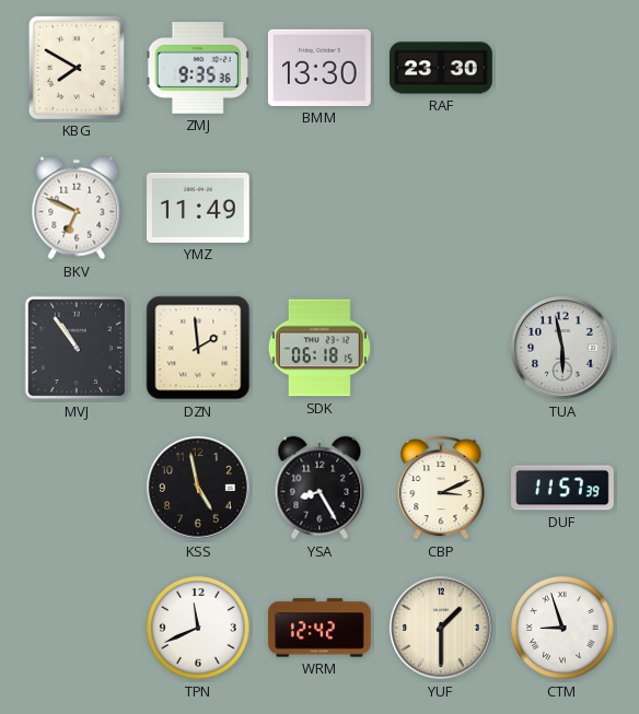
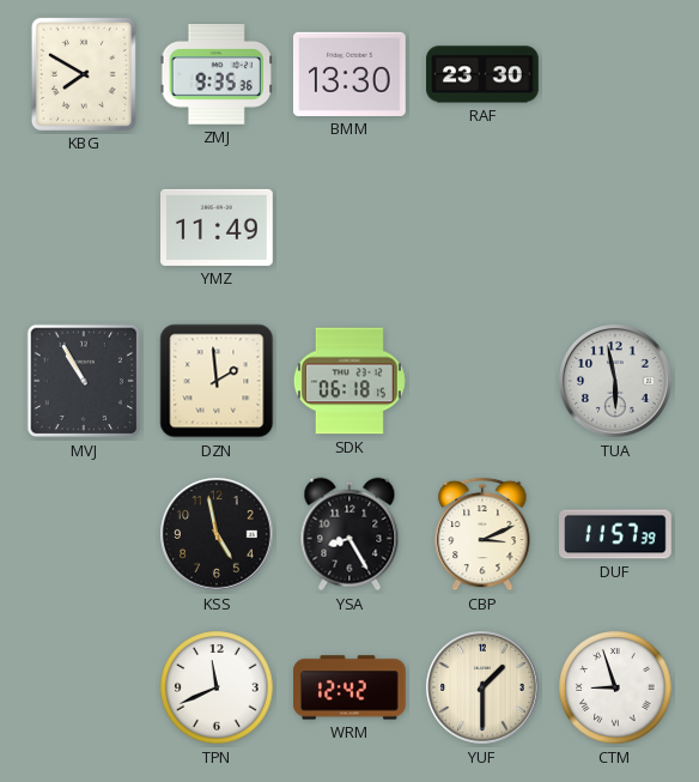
BKV: 6:49 -> none
MVJ: 10:54 -> 10:55
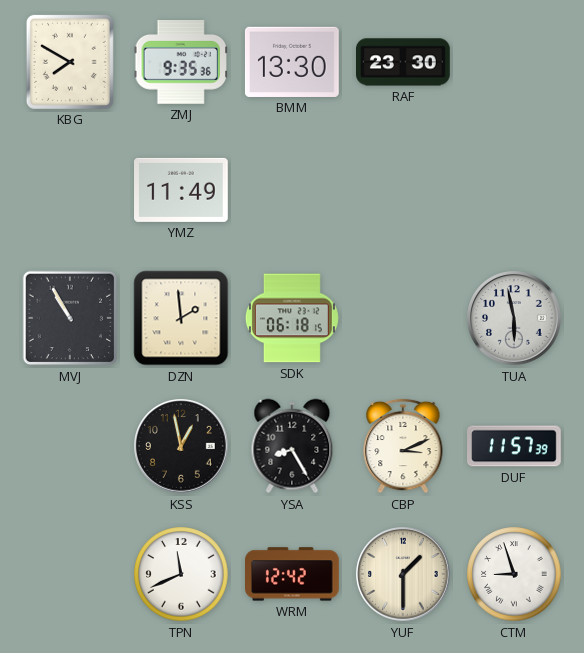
KSS: 4:58 -> 12:58
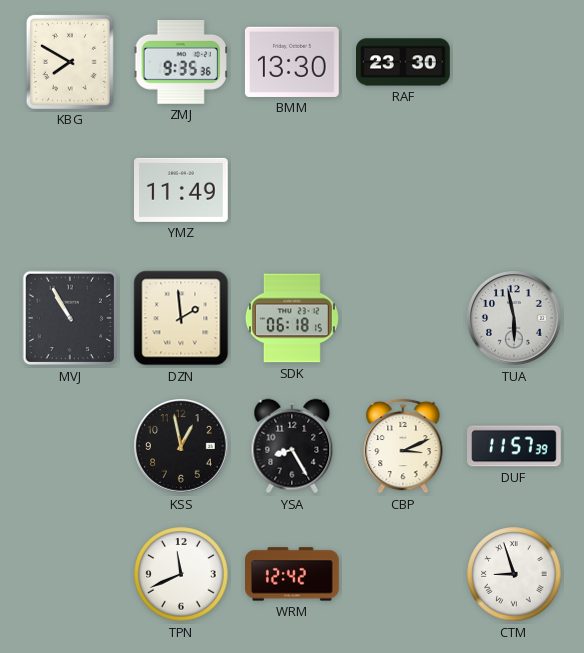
YUF: 1:30 -> none
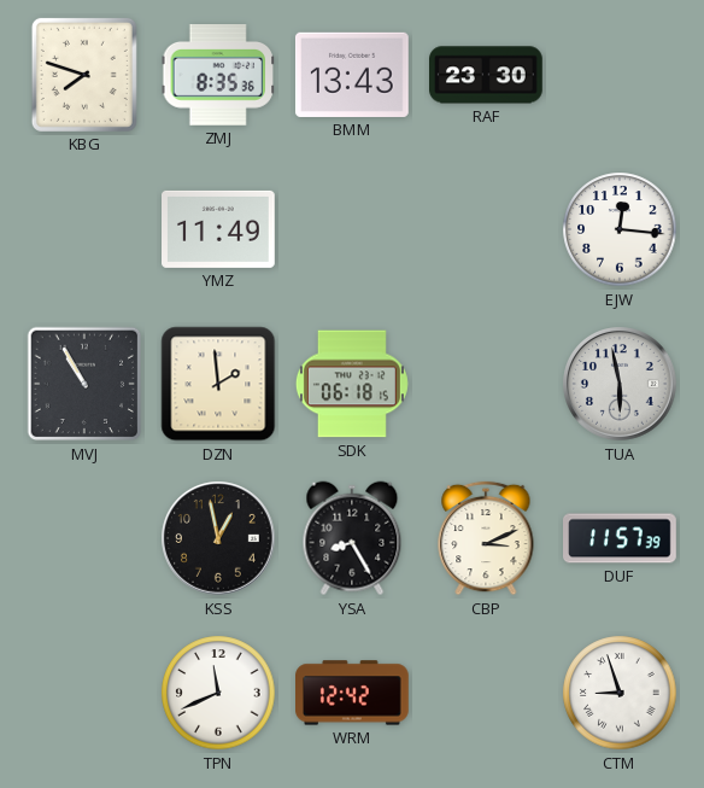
KBG: 7:50 -> 7:48
ZMJ: 9:35 -> 8:35
BMM: 13:30 -> 13:43
EJW: none -> 12:16
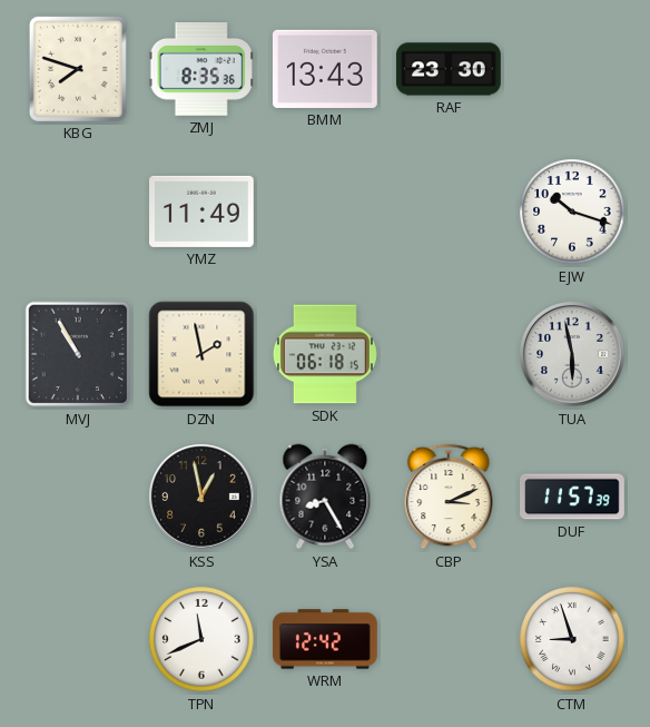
EJW: 12:16 -> 10:18
DZN: 1:59 -> 1:58
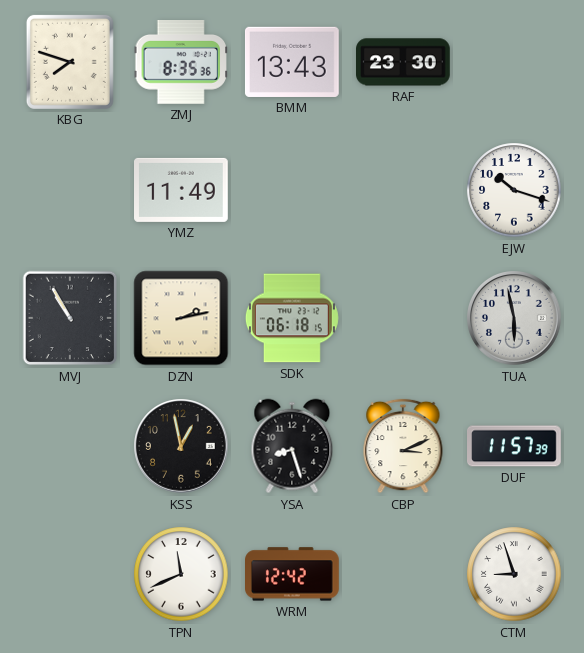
DZN: 1:58 -> 2:13
YSA: 8:25 -> 8:27
